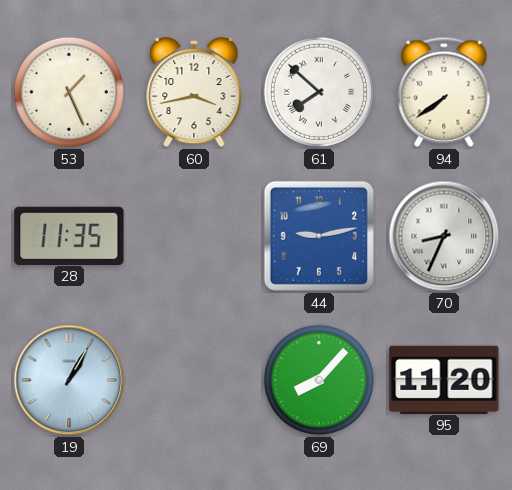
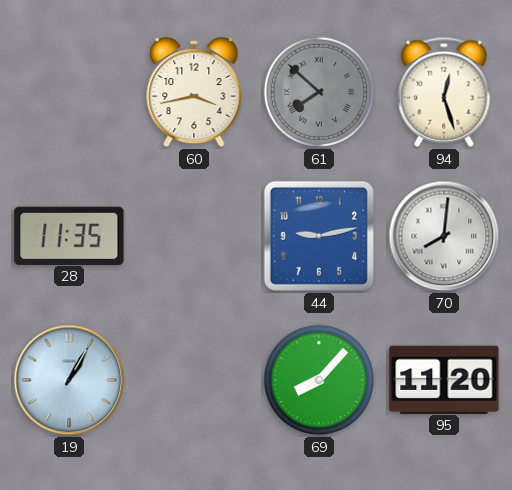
53: 1:26 -> none
61 dial: white -> grey
94: 7:39 -> 12:27
70: 8:34 -> 8:01
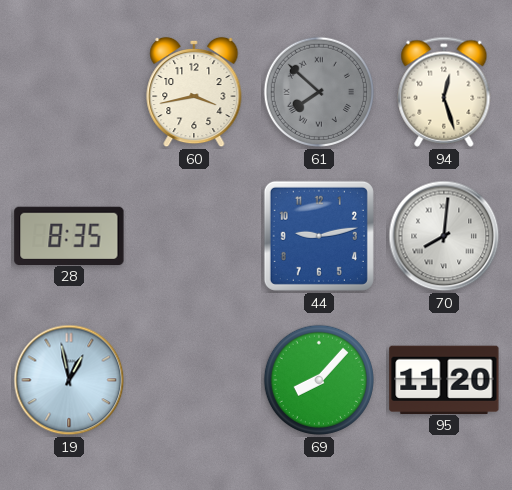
28: 11:35 -> 8:35
19: 1:05 -> 12:58
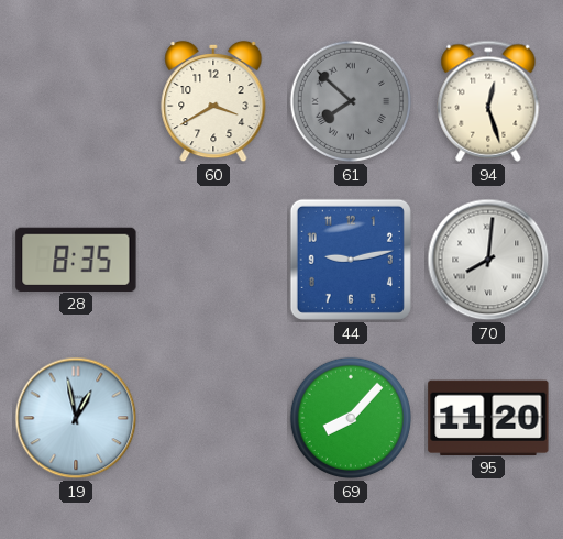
60: 3:43 -> 3:40
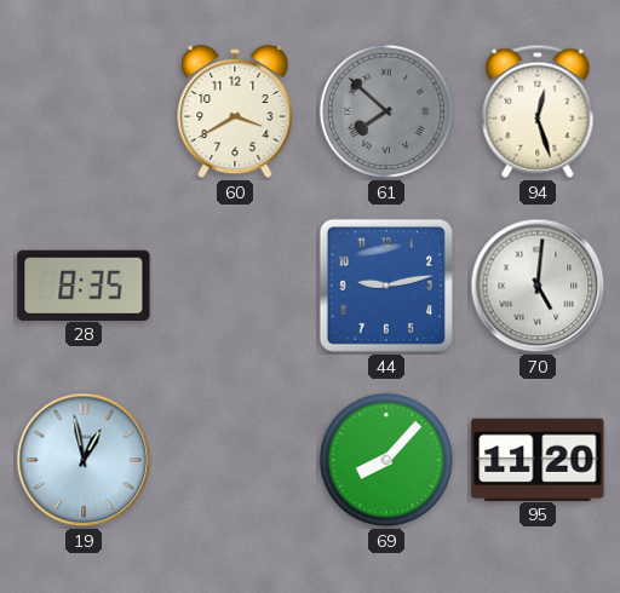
70: 8:01 -> 5:01
